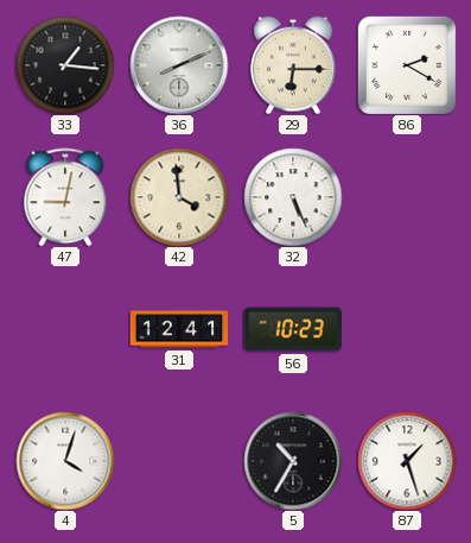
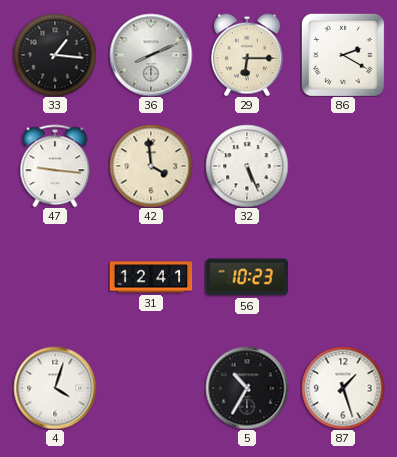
47: 9:02 -> 9:16
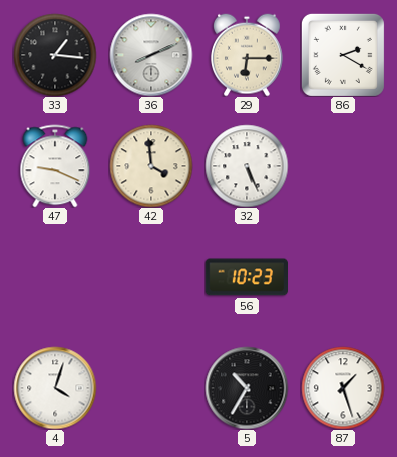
47: 9:16 -> 9:19
31: 12:41 -> none
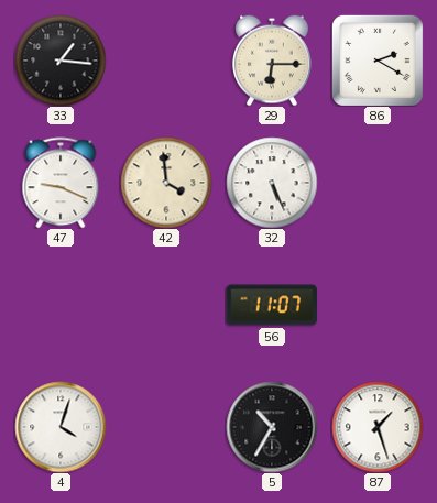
36: 8:11 -> none
56: 10:23 -> 11:07
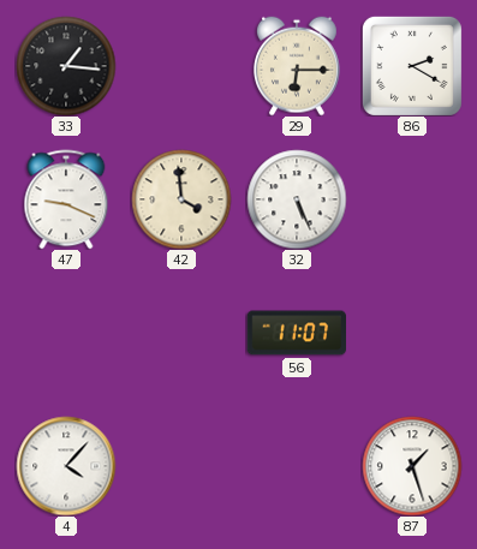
4: 4:03 -> 4:07
5: 10:35 -> none
